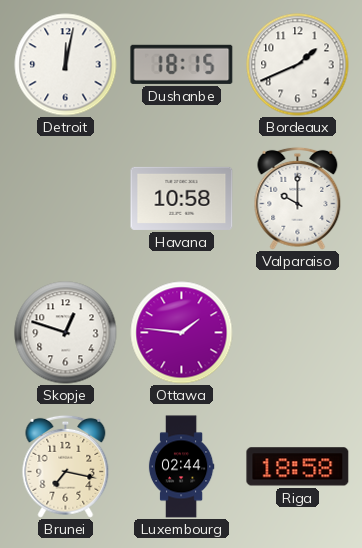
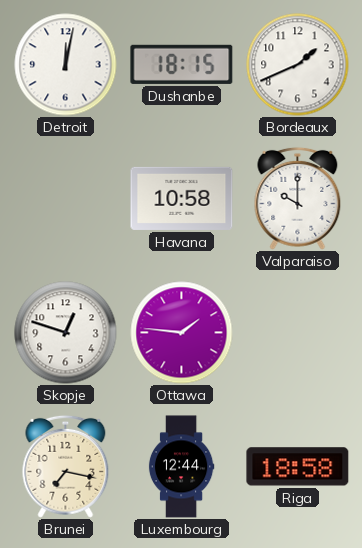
Luxembourg: 02:44 -> 12:44
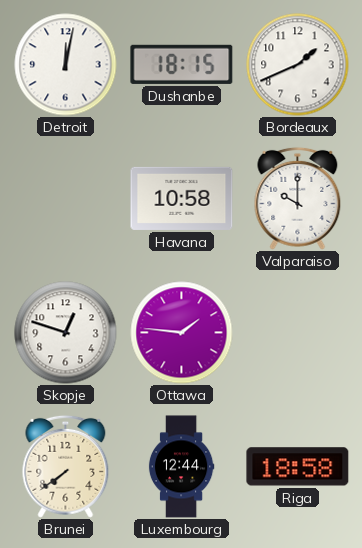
Brunei: 7:17 -> 7:39
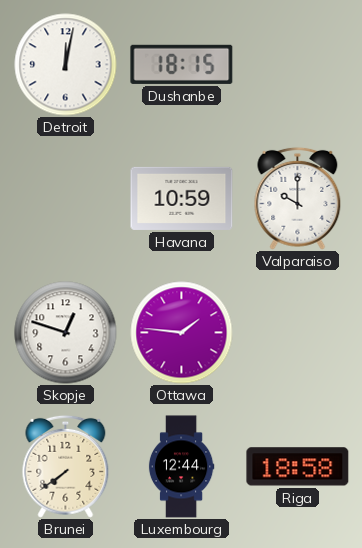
Bordeaux: 1:41 -> none
Havana: 10:58 -> 10:59
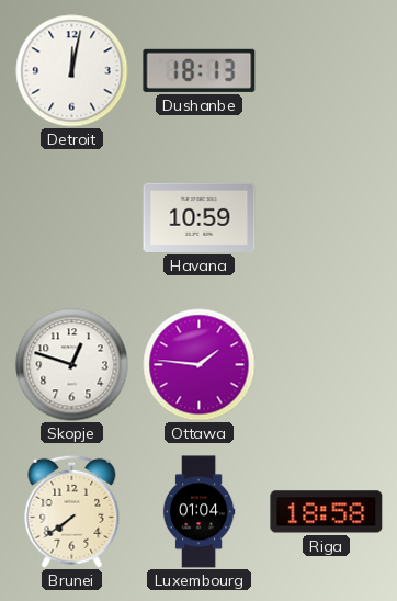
Dushanbe: 18:15 -> 18:13
Valparaiso: 10:00 -> none
Luxembourg: 12:44 -> 01:04
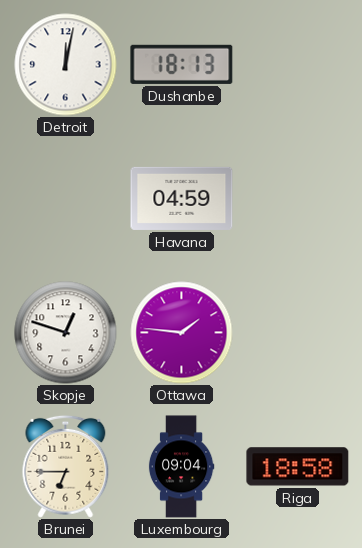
Havana: 10:59 -> 04:59
Brunei: 7:39 -> 6:45
Luxembourg: 01:04 -> 09:04
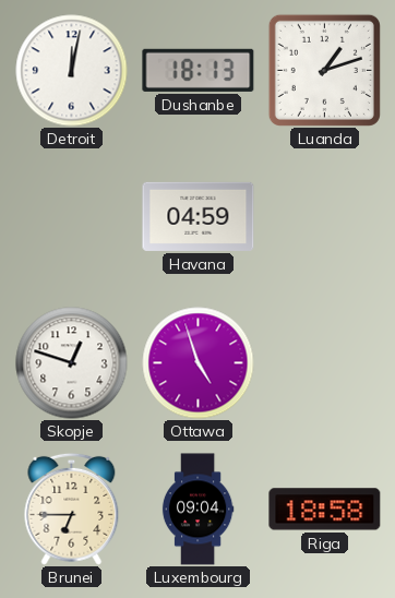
Luanda: none -> 1:12
Ottawa: 1:46 -> 4:57
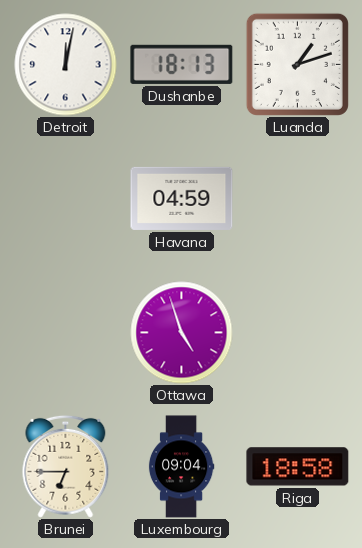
Skopje: 12:48 -> none
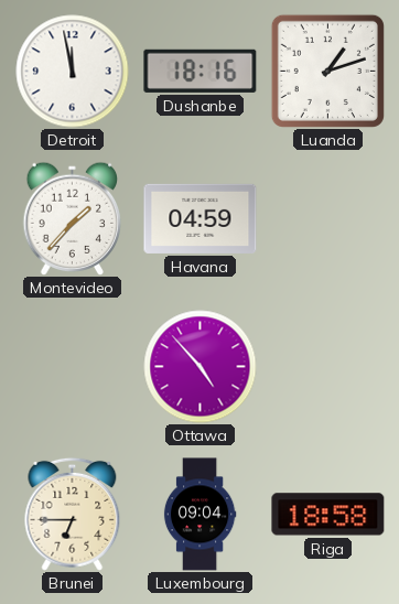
Detroit: 12:02 -> 11:58
Dushanbe: 18:13 -> 18:16
Montevideo: none -> 1:37
Ottawa: 4:57 -> 4:53
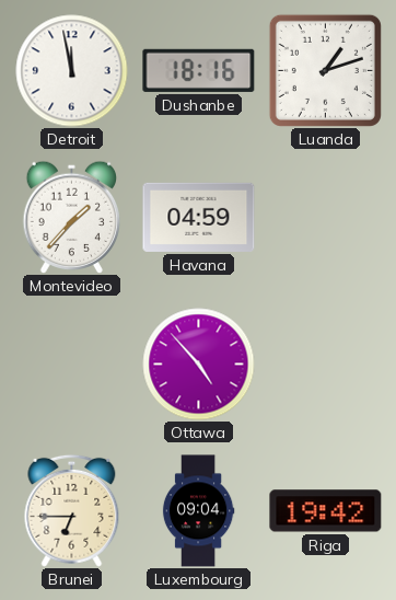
Riga: 18:58 -> 19:42
